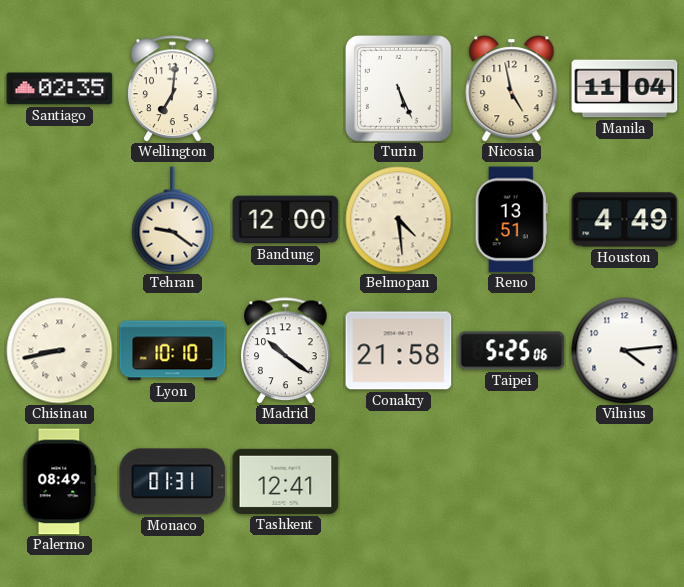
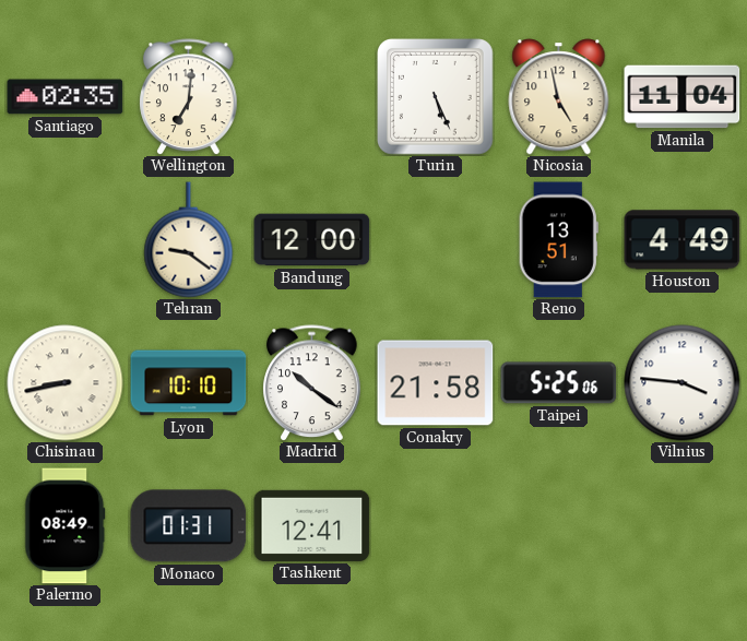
Belmopan: 4:29 -> none
Vilnius: 4:14 -> 3:46
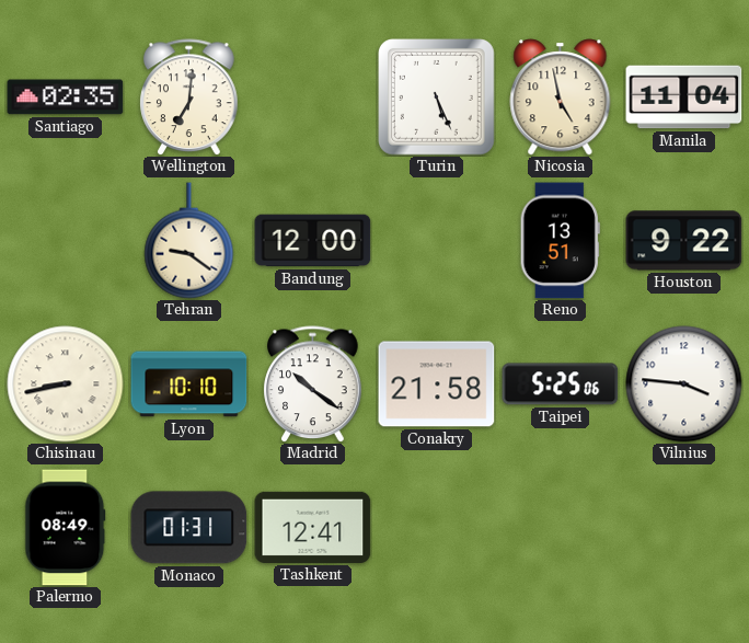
Houston: 4:49 -> 9:22
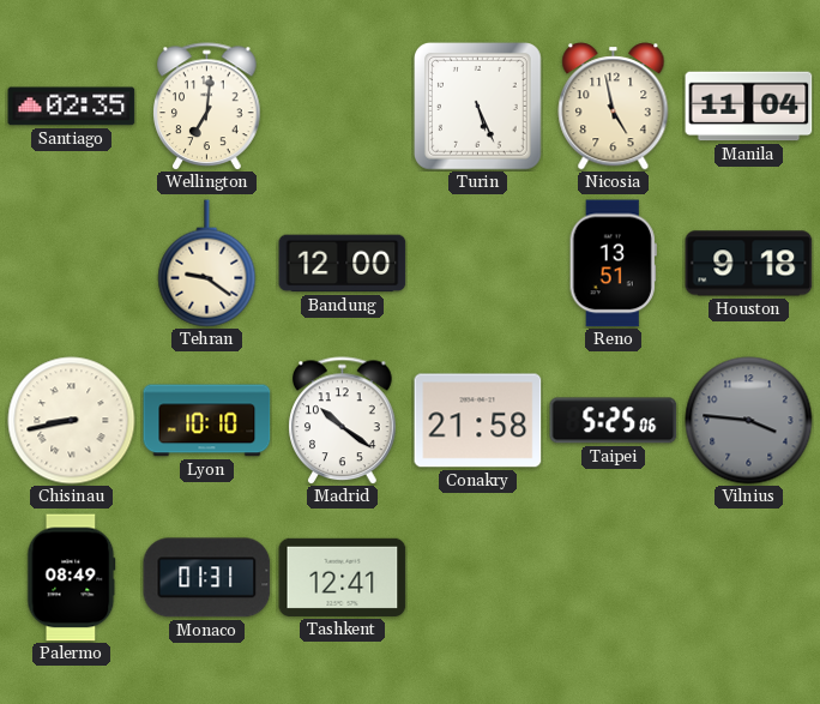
Houston: 9:22 -> 9:18
Vilnius dial: white -> grey
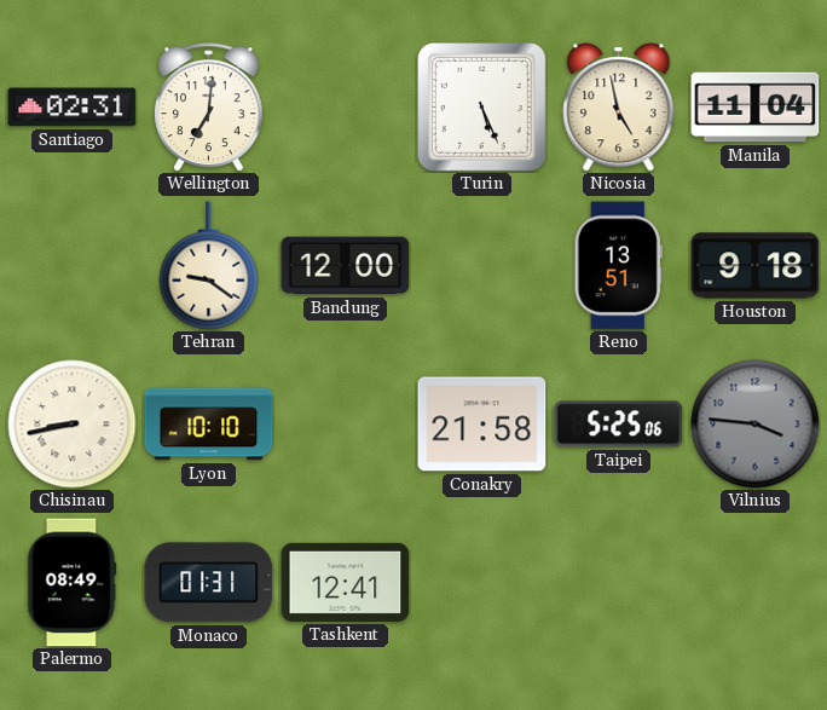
Santiago: 02:35 -> 02:31
Madrid: 10:21 -> none
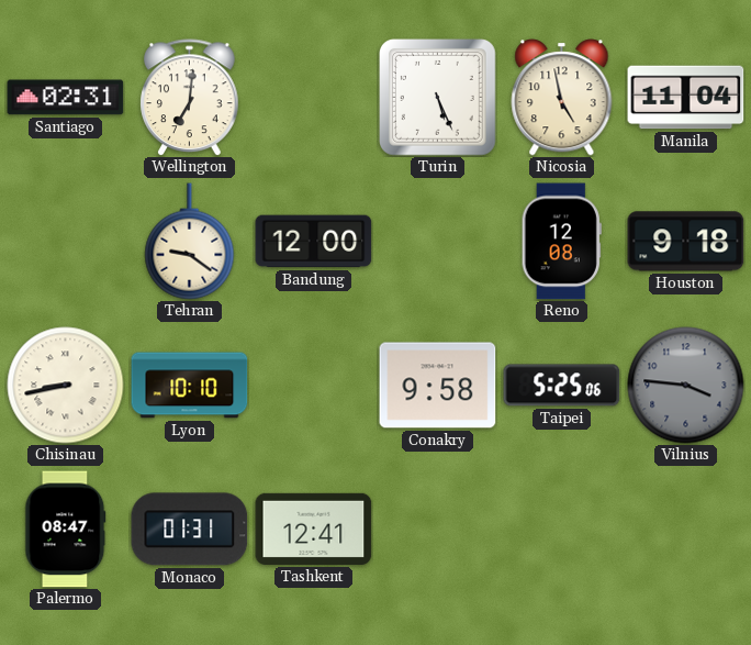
Reno: 13:51 -> 12:08
Conakry: 21:58 -> 9:58
Palermo: 08:49 -> 08:47
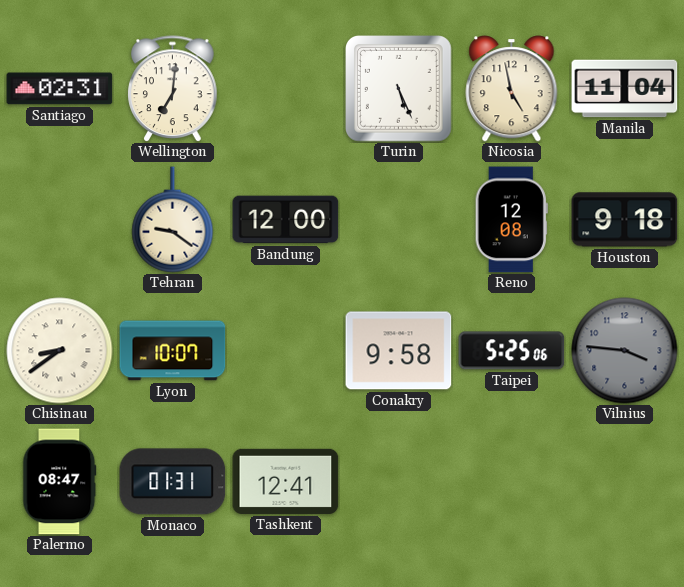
Chisinau: 8:43 -> 8:39
Lyon: 10:10 -> 10:07
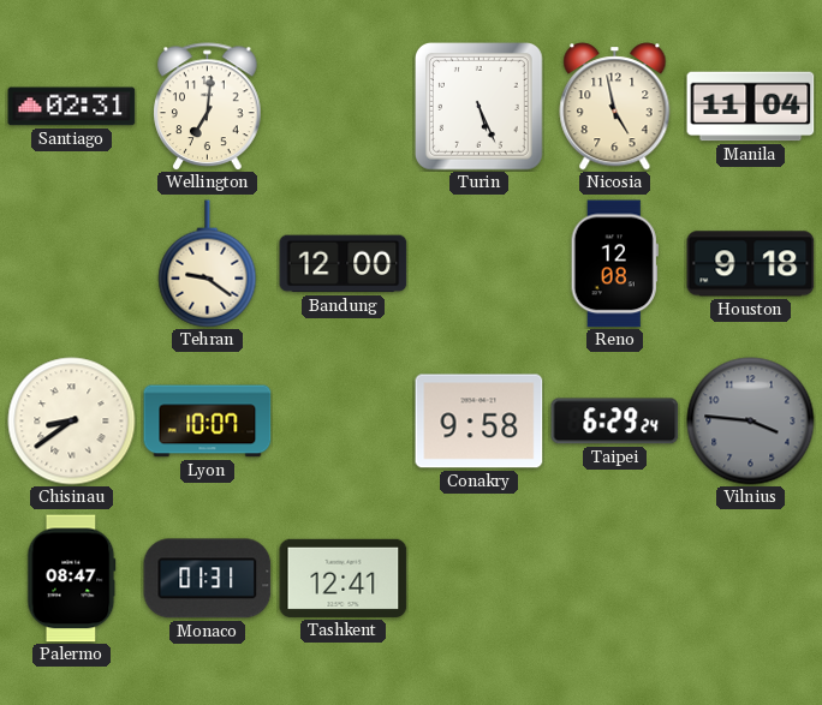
Taipei: 5:25 -> 6:29
